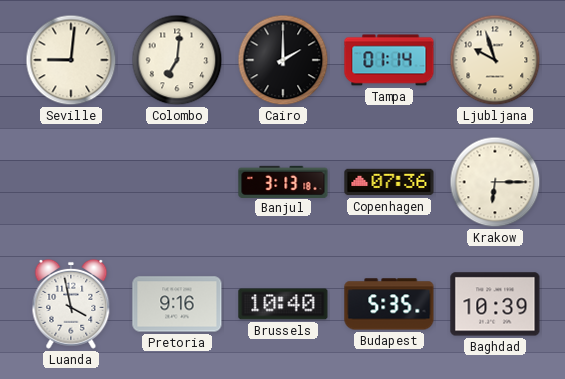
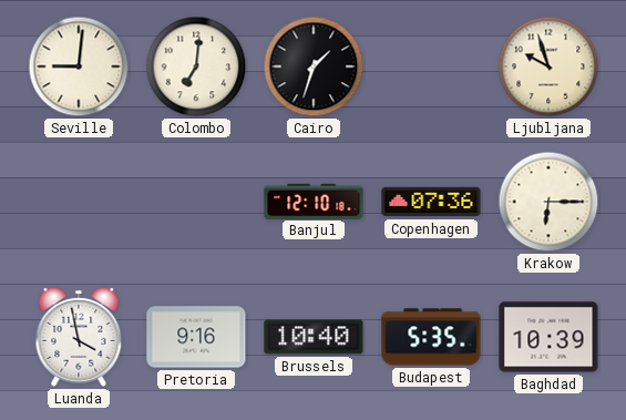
Cairo: 2:00 -> 1:33
Tampa: 01:14 -> none
Banjul: 3:13 -> 12:10
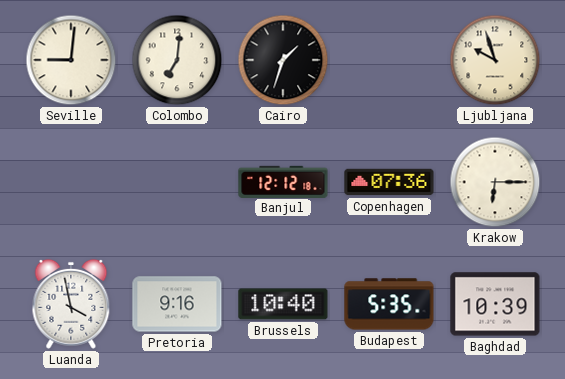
Banjul: 12:10 -> 12:12
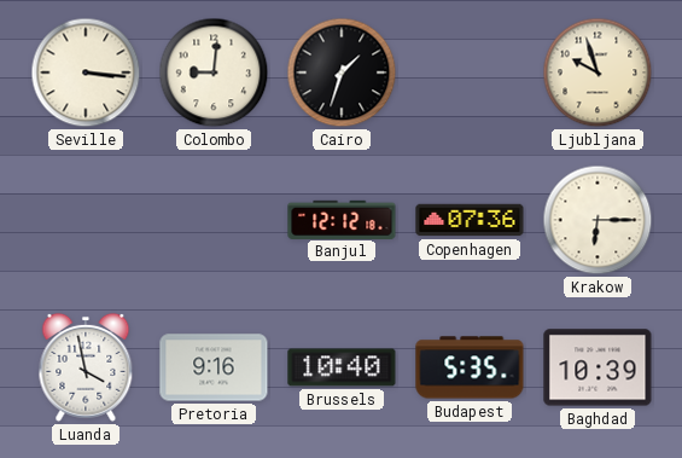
Seville: 9:01 -> 3:16
Colombo: 7:01 -> 9:01
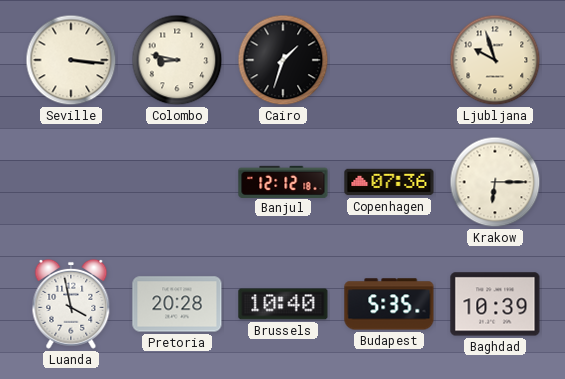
Colombo: 9:01 -> 8:47
Pretoria: 9:16 -> 20:28
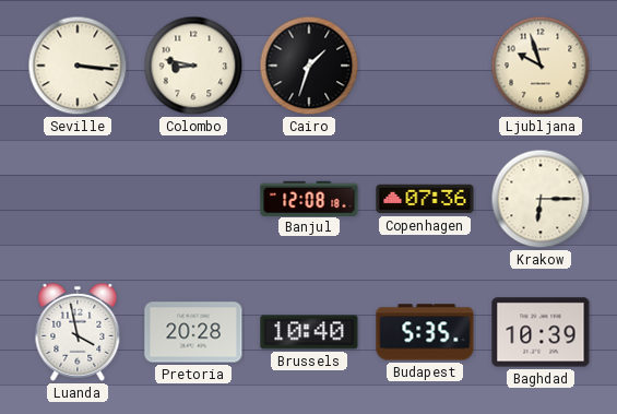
Banjul: 12:12 -> 12:08
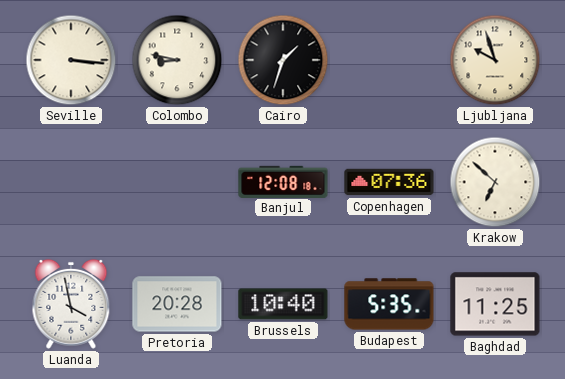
Krakow: 6:15 -> 6:52
Baghdad: 10:39 -> 11:25
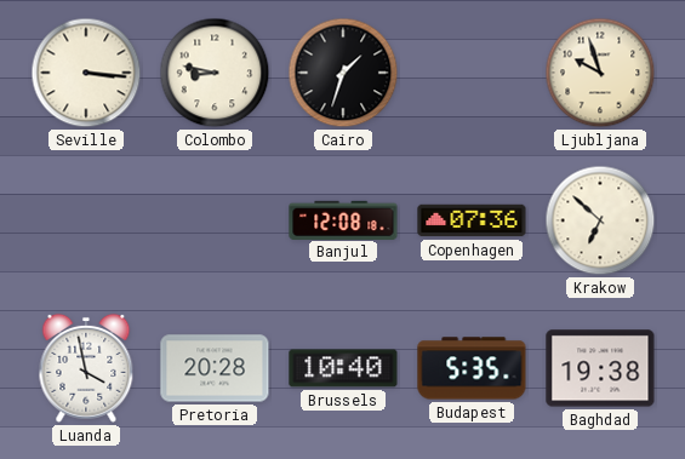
Baghdad: 11:25 -> 19:38
